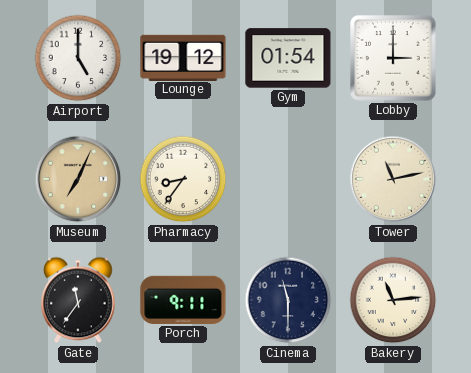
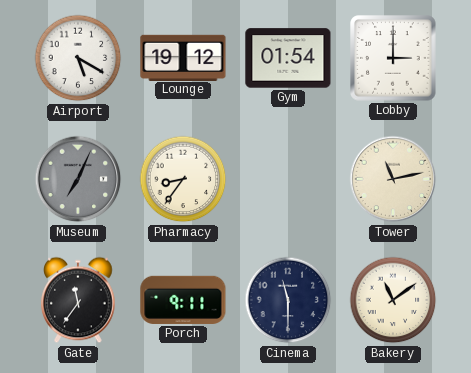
Airport: 5:00 -> 5:20
Museum dial: champagne -> grey
Bakery: 11:14 -> 11:09
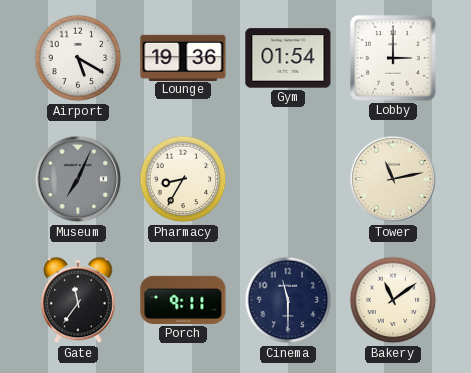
Lounge: 19:12 -> 19:36
Pharmacy: 8:36 -> 8:35
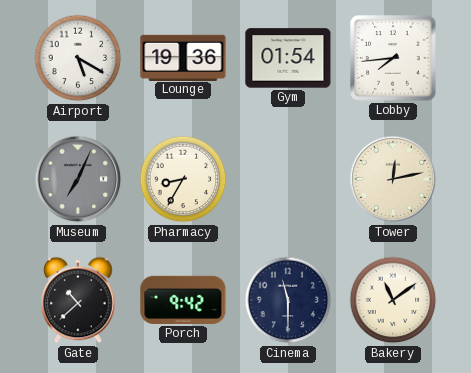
Lobby: 3:00 -> 7:44
Tower: 11:13 -> 12:13
Gate: 11:36 -> 10:38
Porch: 9:11 -> 9:42
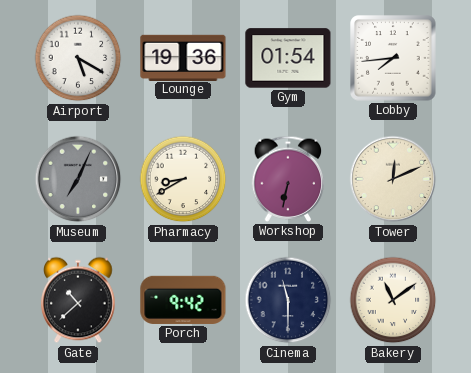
Pharmacy: 8:35 -> 8:40
Workshop: none -> 6:32
Tower: 12:13 -> 12:11
